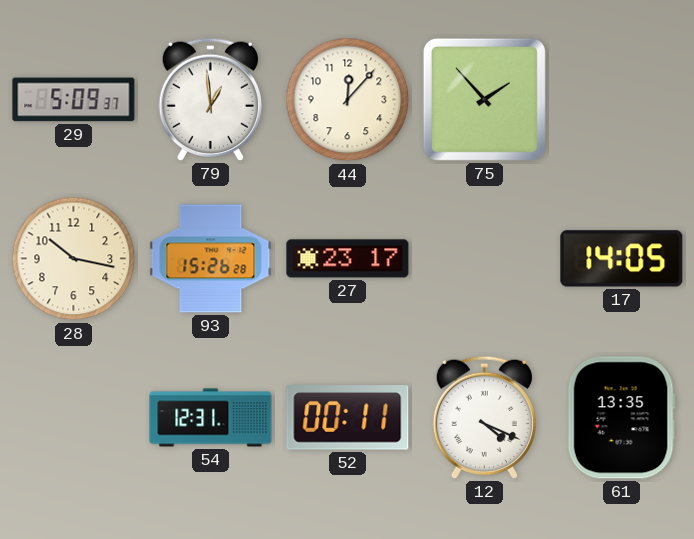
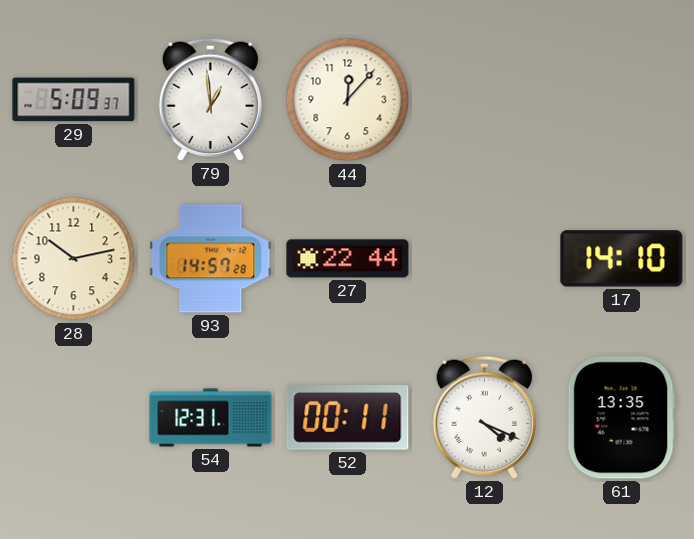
75: 1:53 -> none
28: 10:17 -> 10:13
93: 15:26 -> 14:57
27: 23:17 -> 22:44
17: 14:05 -> 14:10
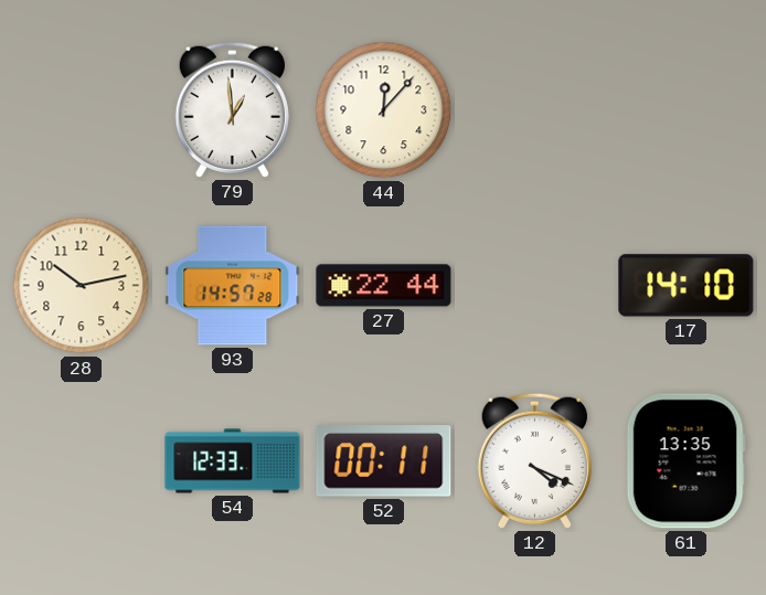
29: 5:09 -> none
54: 12:31 -> 12:33
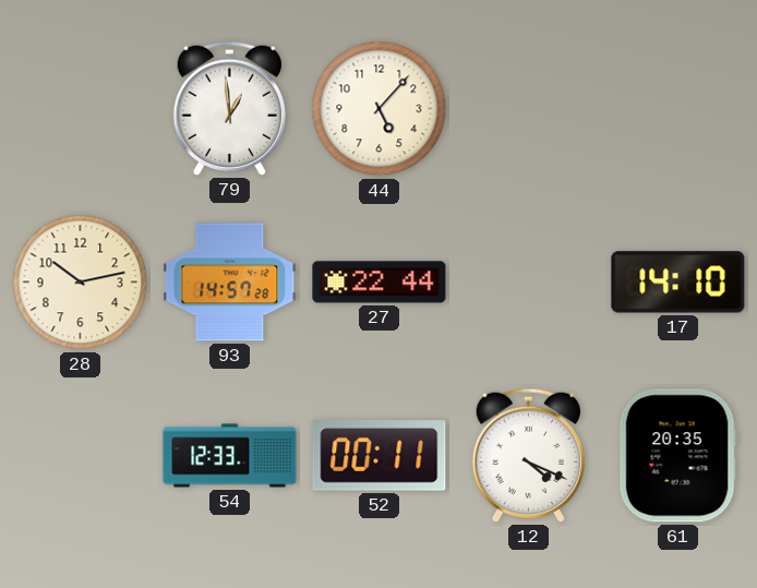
44: 12:07 -> 5:07
61: 13:35 -> 20:35
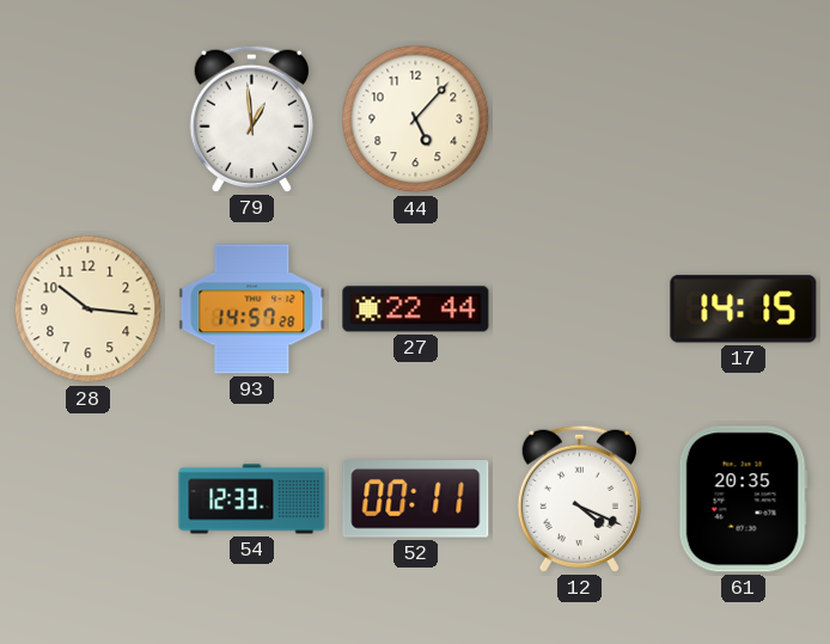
28: 10:13 -> 10:16
17: 14:10 -> 14:15
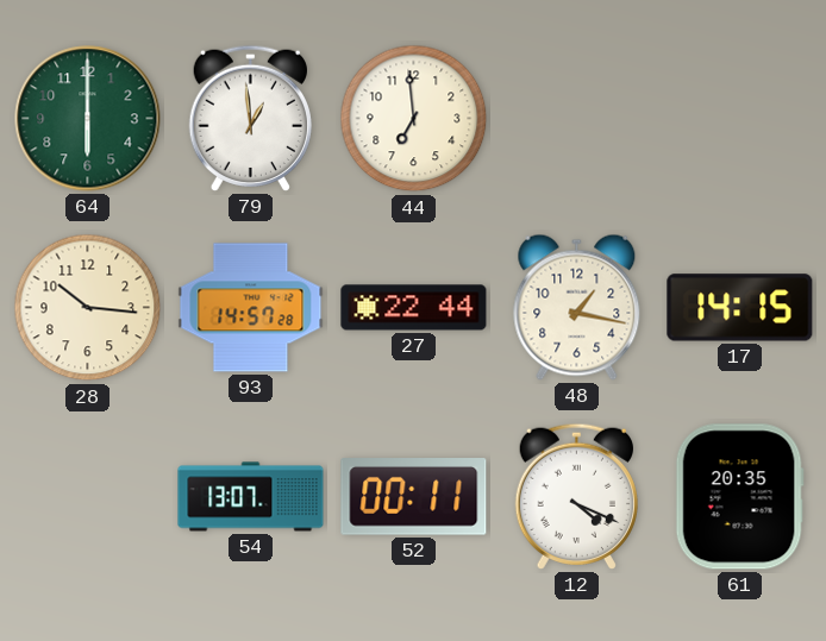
64: none -> 6:00
44: 5:07 -> 6:59
48: none -> 1:17
54: 12:33 -> 13:07
